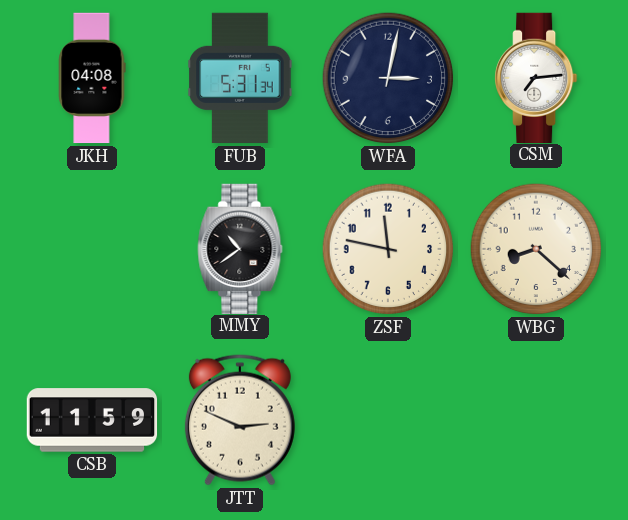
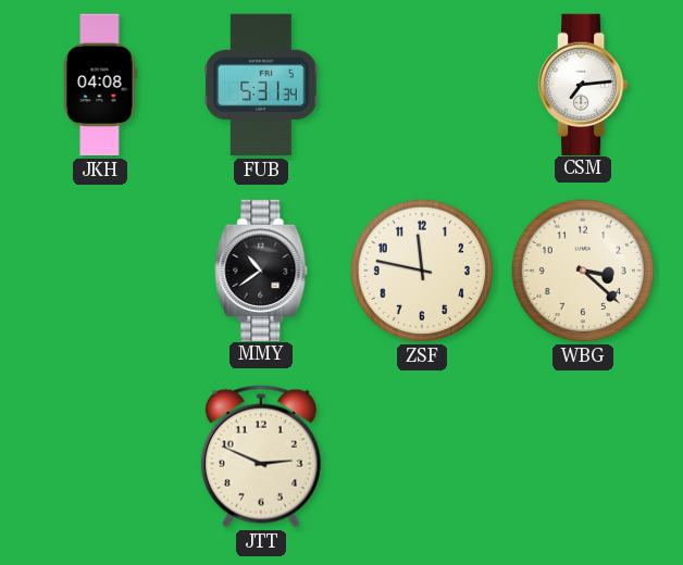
WFA: 3:02 -> none
WBG: 8:22 -> 3:22
CSB: 11:59 -> none
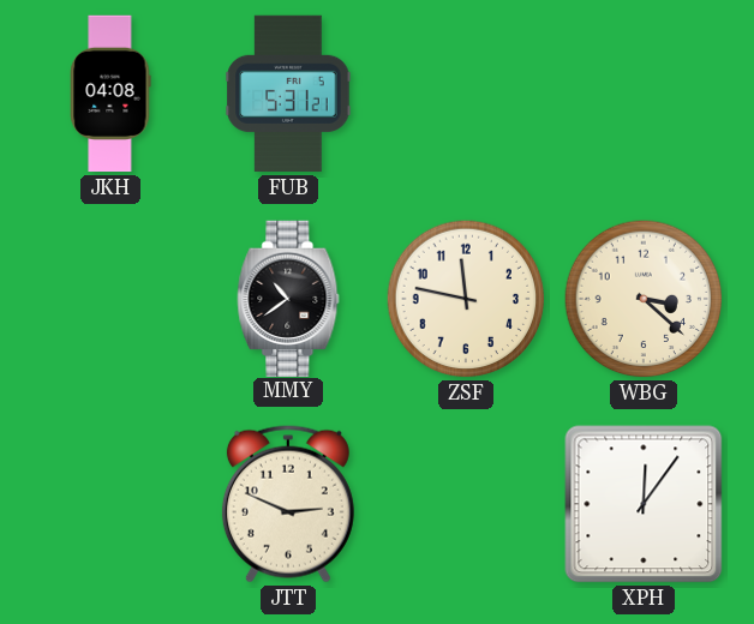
FUB: 5:31:34 -> 5:31:21
CSM: 7:14 -> none
XPH: none -> 12:06
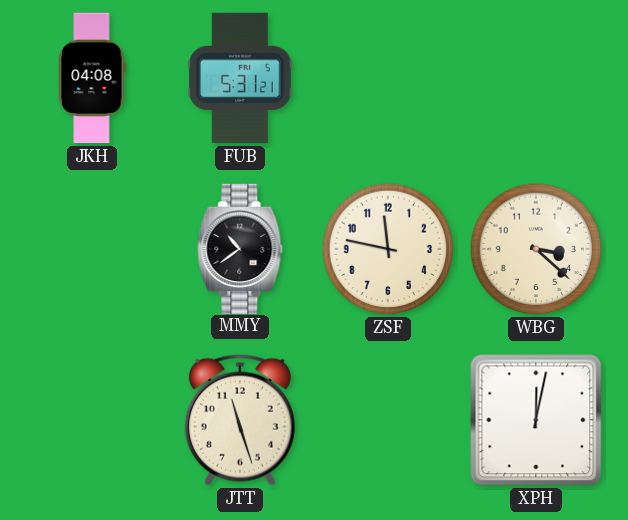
JTT: 2:49 -> 11:27
XPH: 12:06 -> 12:02
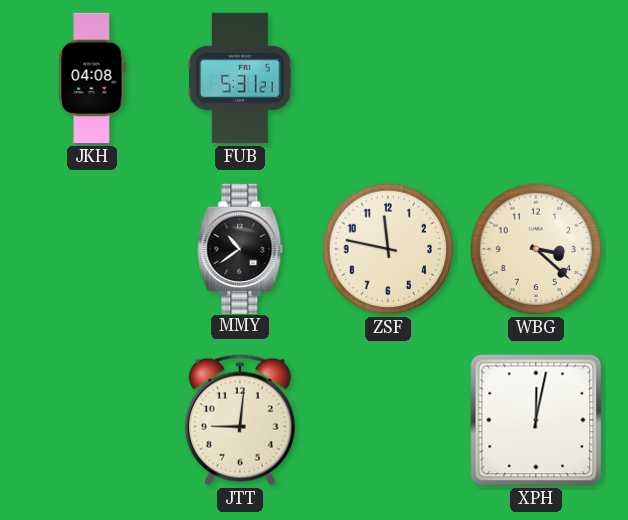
JTT: 11:27 -> 9:01
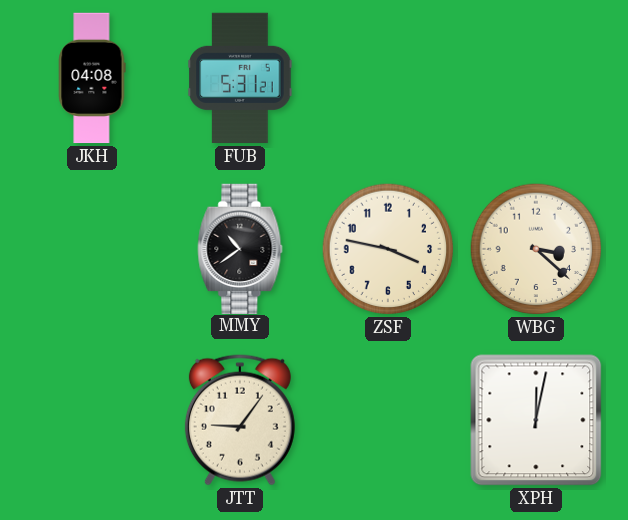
ZSF: 11:47 -> 3:47
JTT: 9:01 -> 9:06
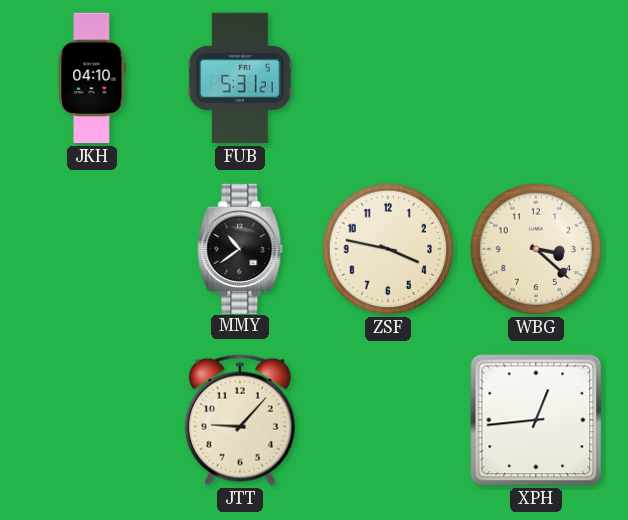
JKH: 04:08 -> 04:10
JTT: 9:06 -> 9:07
XPH: 12:02 -> 12:44
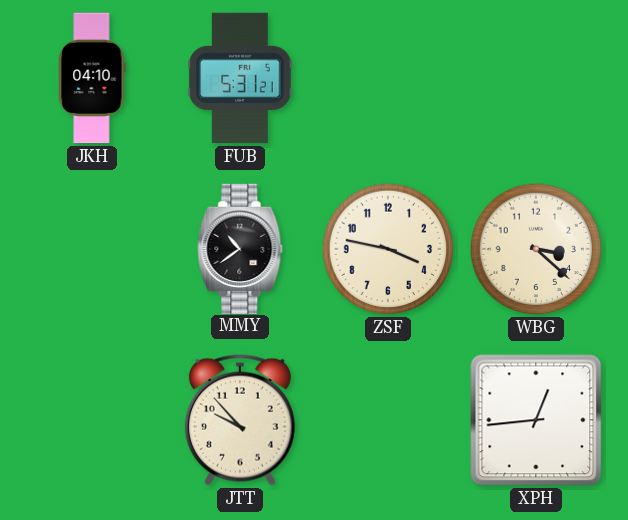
JTT: 9:07 -> 9:53
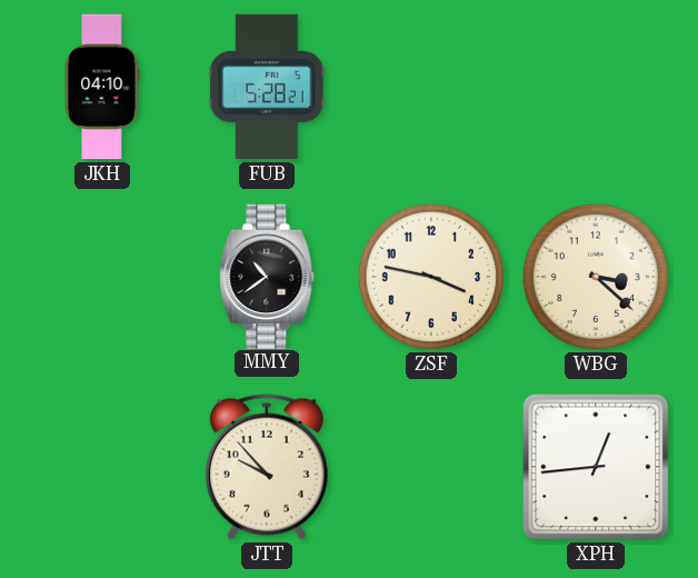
FUB: 5:31 -> 5:28
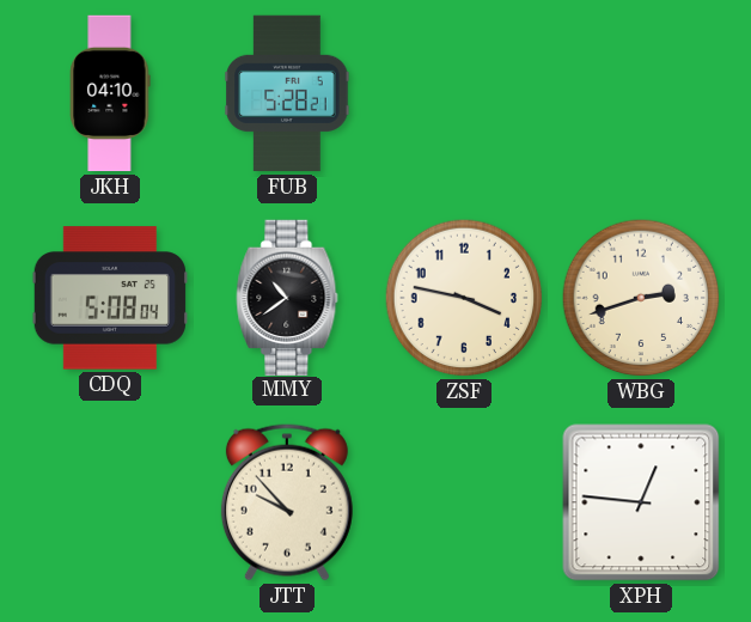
CDQ: none -> 5:08
WBG: 3:22 -> 2:42
XPH: 12:44 -> 12:46
